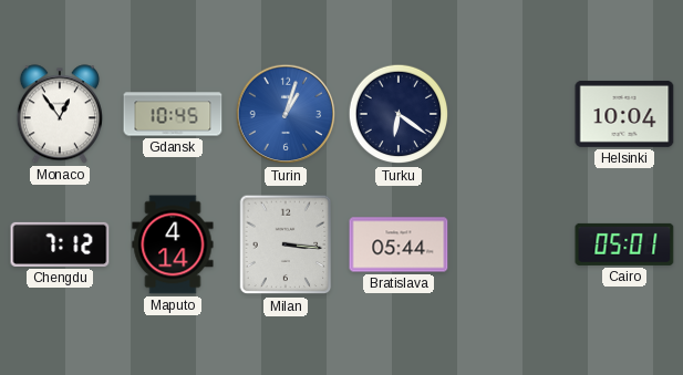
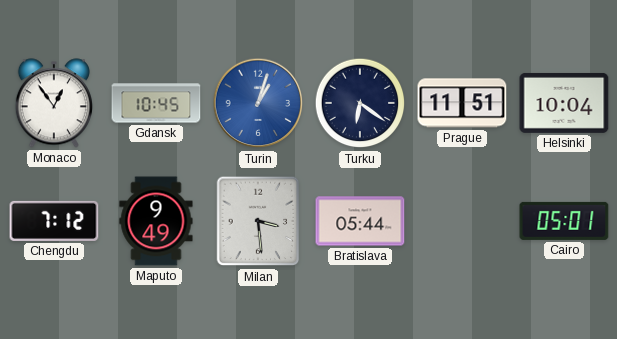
Prague: none -> 11:51
Maputo: 4:14 -> 9:49
Milan: 3:16 -> 3:29
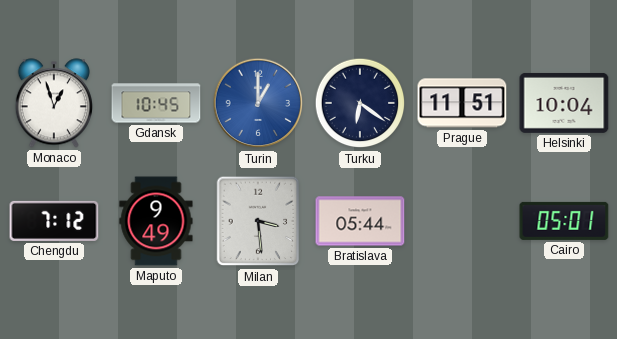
Monaco: 12:54 -> 12:57
Turin: 1:03 -> 1:00
